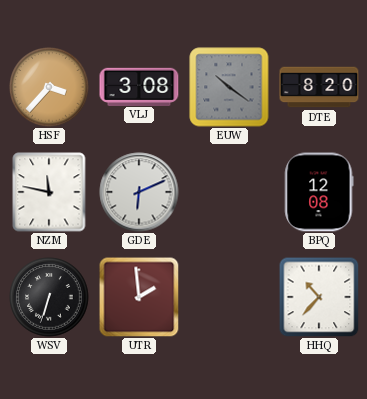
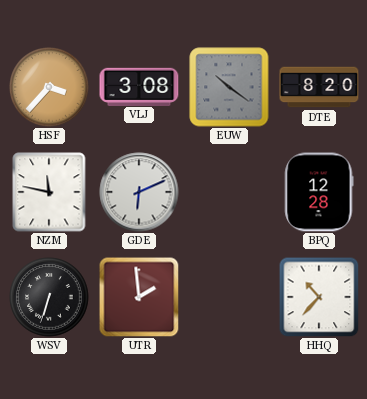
BPQ: 12:08 -> 12:28
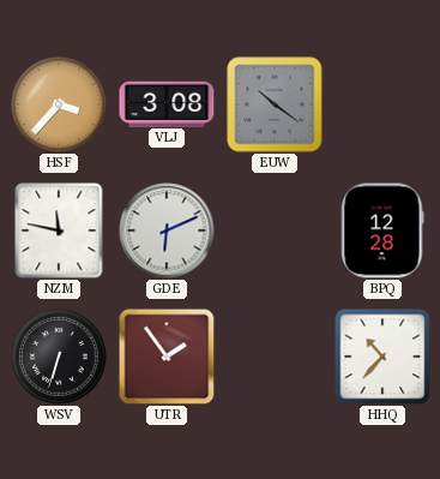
DTE: 8:20 -> none
UTR: 1:59 -> 1:54
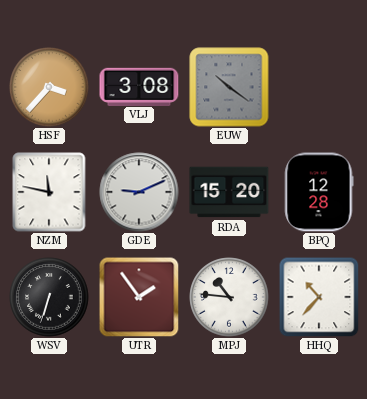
GDE: 6:11 -> 9:11
RDA: none -> 15:20
MPJ: none -> 10:46
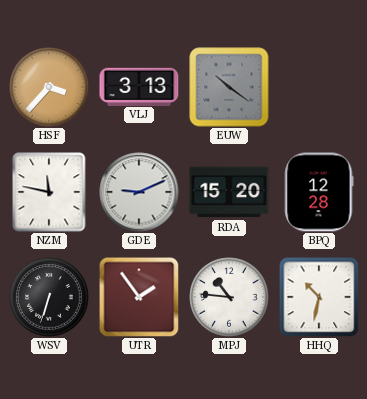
VLJ: 3:08 -> 3:13
HHQ: 10:37 -> 10:32
